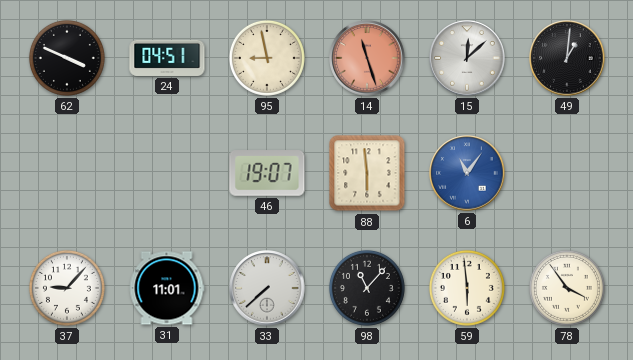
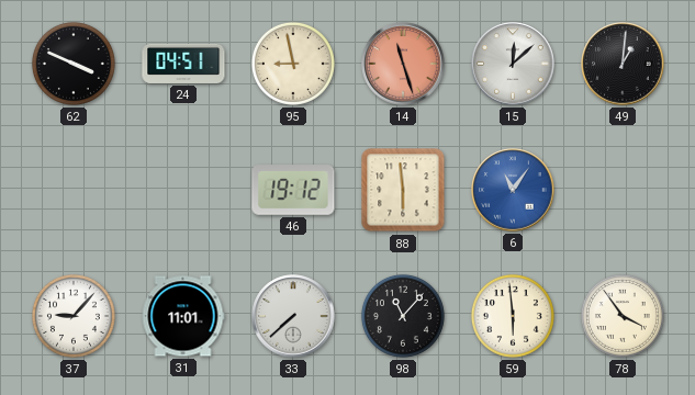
46: 19:07 -> 19:12
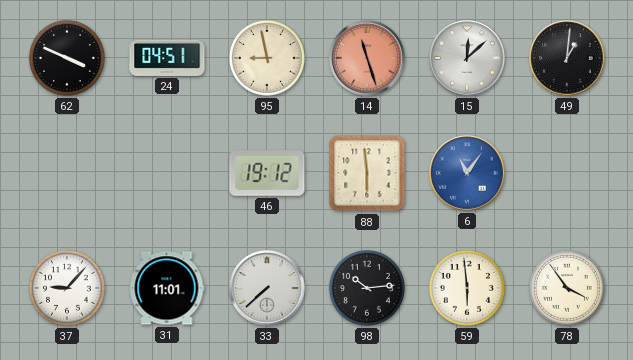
98: 11:07 -> 10:14
